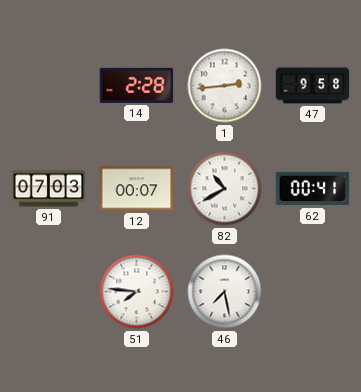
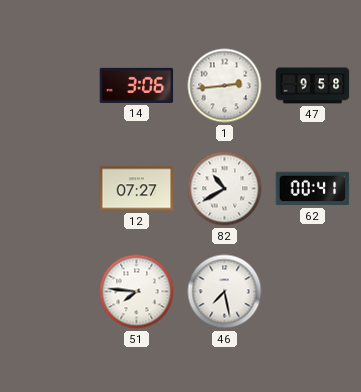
14: 2:28 -> 3:06
91: 07:03 -> none
12: 00:07 -> 07:27
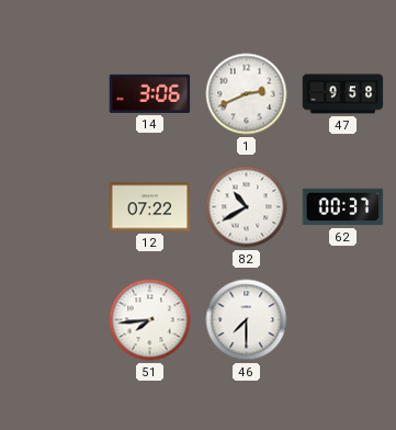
1: 2:44 -> 2:41
12: 07:27 -> 07:22
62: 00:41 -> 00:37
51: 7:46 -> 7:44
46: 7:28 -> 7:30
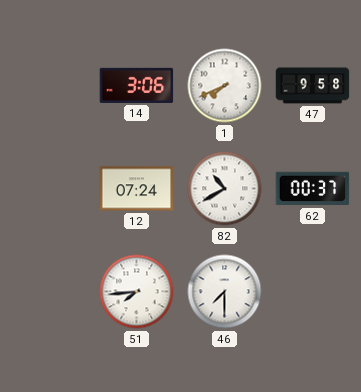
1: 2:41 -> 7:41
12: 07:22 -> 07:24
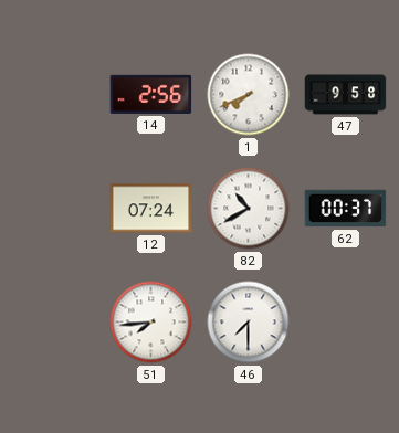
14: 3:06 -> 2:56
